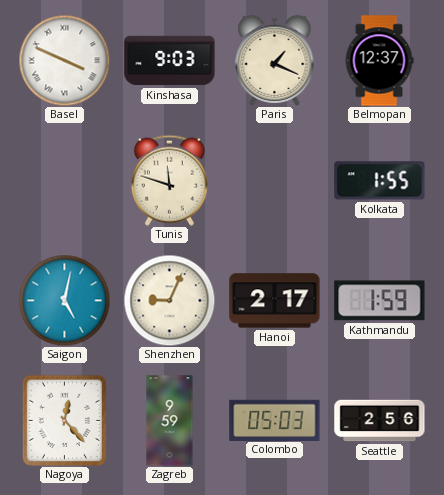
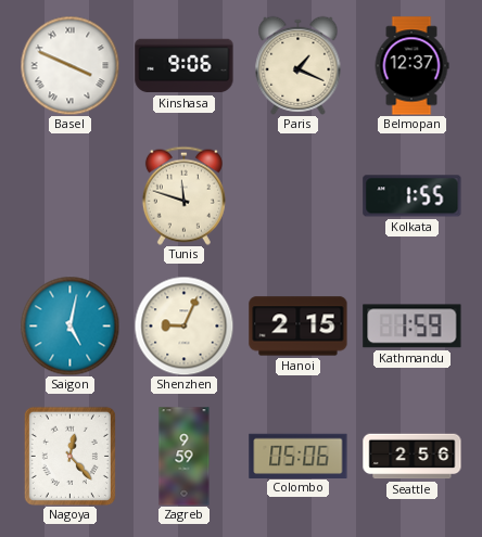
Kinshasa: 9:03 -> 9:06
Hanoi: 2:17 -> 2:15
Colombo: 05:03 -> 05:06
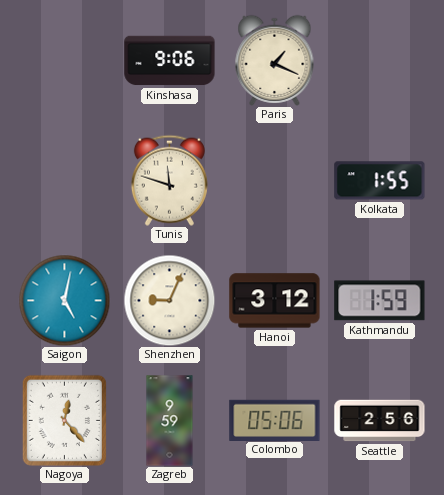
Basel: 3:49 -> none
Belmopan: 12:37 -> none
Hanoi: 2:15 -> 3:12
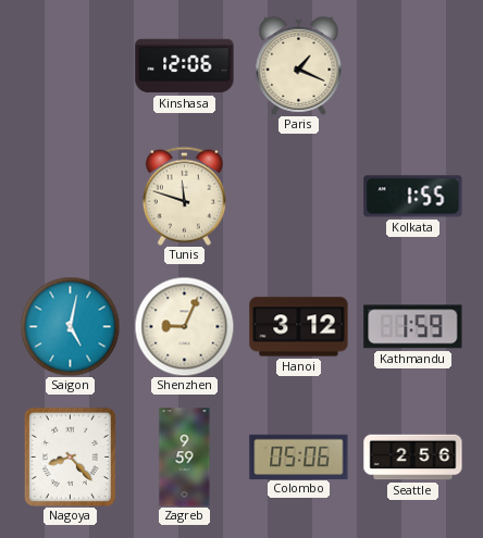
Kinshasa: 9:06 -> 12:06
Nagoya: 12:23 -> 8:23
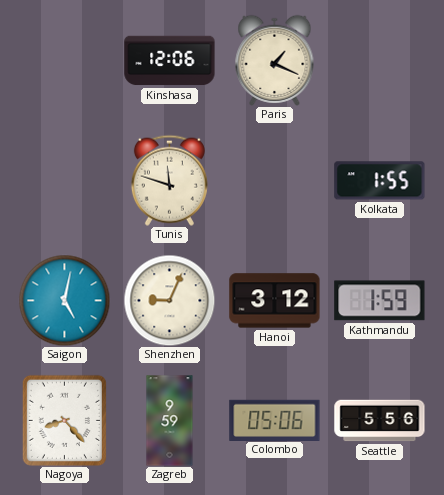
Seattle: 2:56 -> 5:56
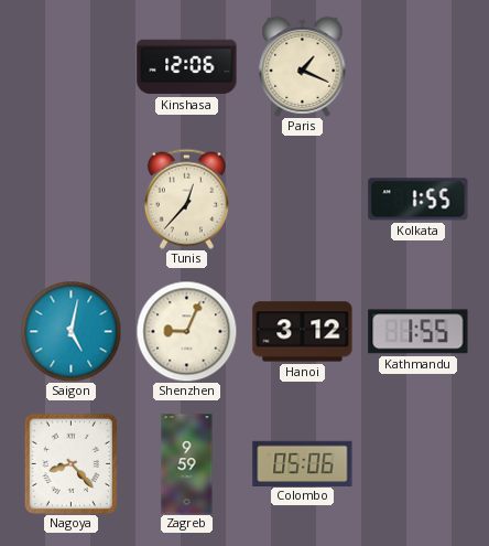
Tunis: 11:48 -> 12:37
Kathmandu: 1:59 -> 1:55
Seattle: 5:56 -> none
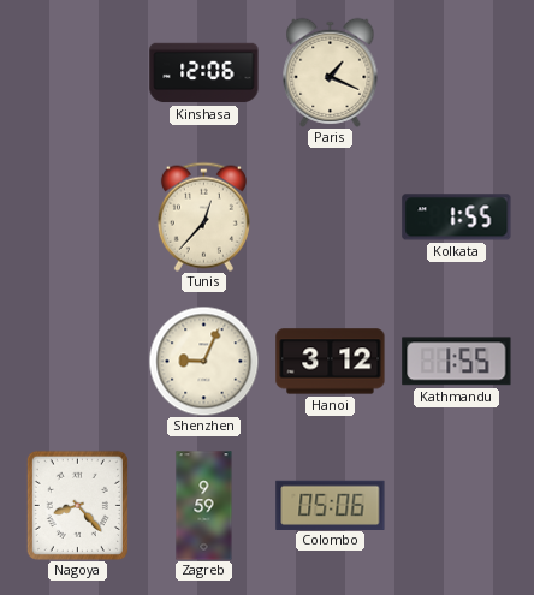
Saigon: 5:02 -> none
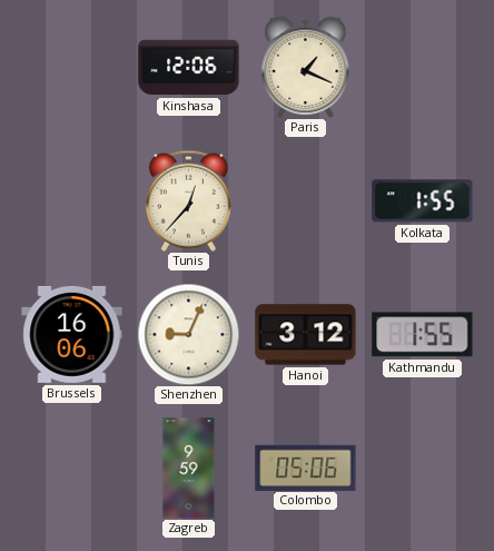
Brussels: none -> 16:06
Nagoya: 8:23 -> none
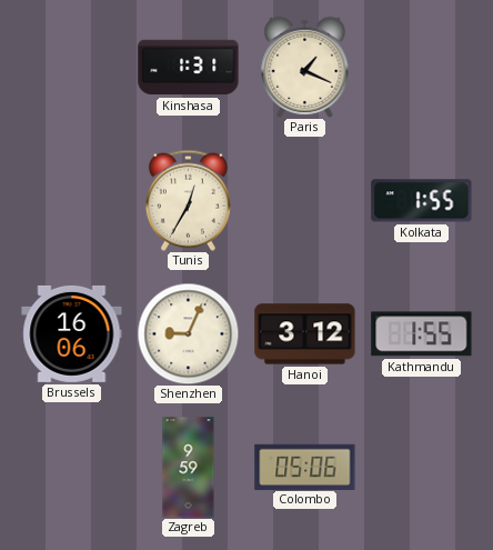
Kinshasa: 12:06 -> 1:31
Tunis: 12:37 -> 12:35
